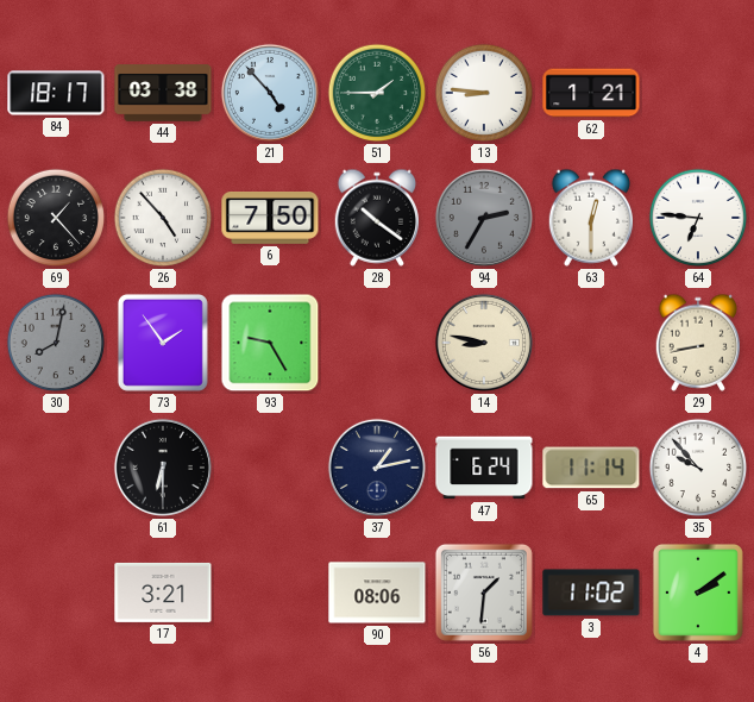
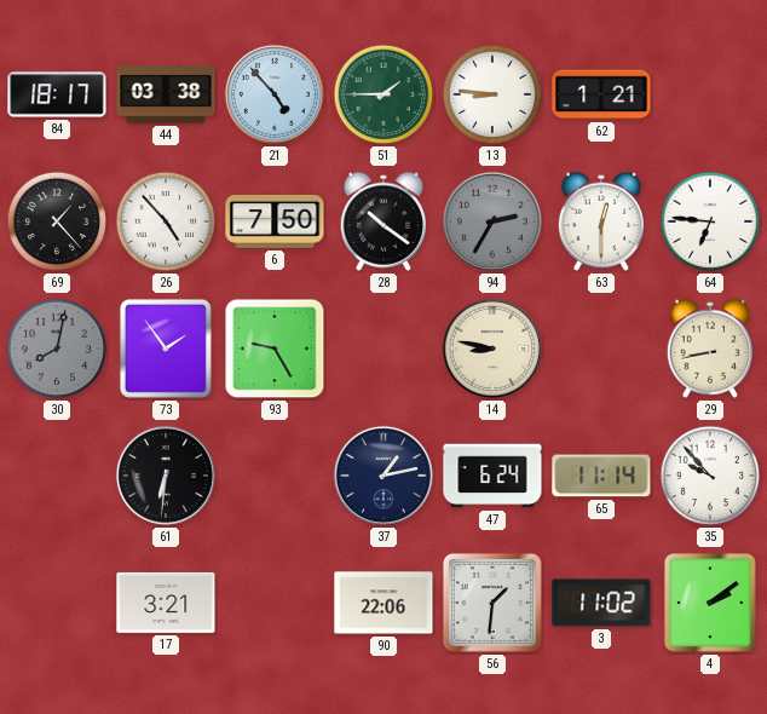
61: 6:30 -> 6:31
90: 08:06 -> 22:06
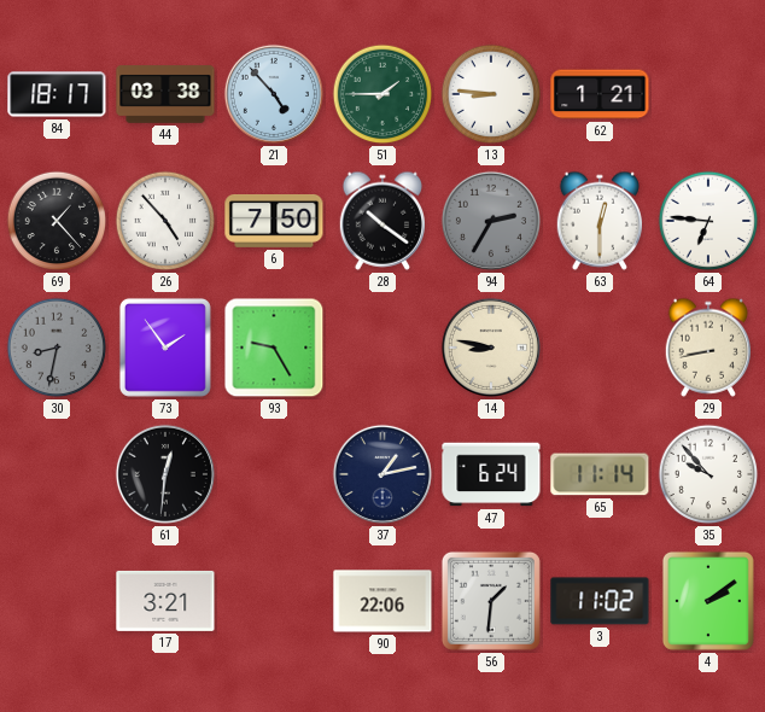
30: 8:02 -> 8:32
61: 6:31 -> 12:31
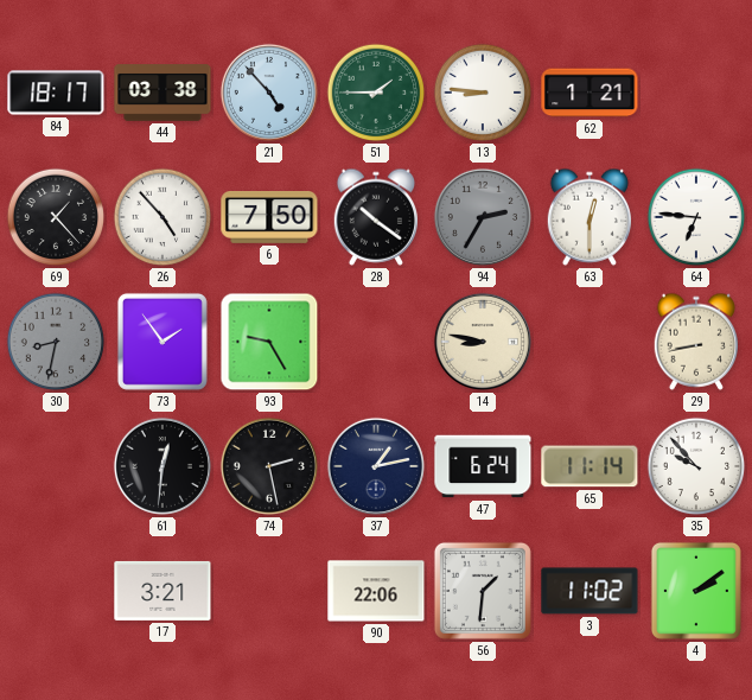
74: none -> 2:28
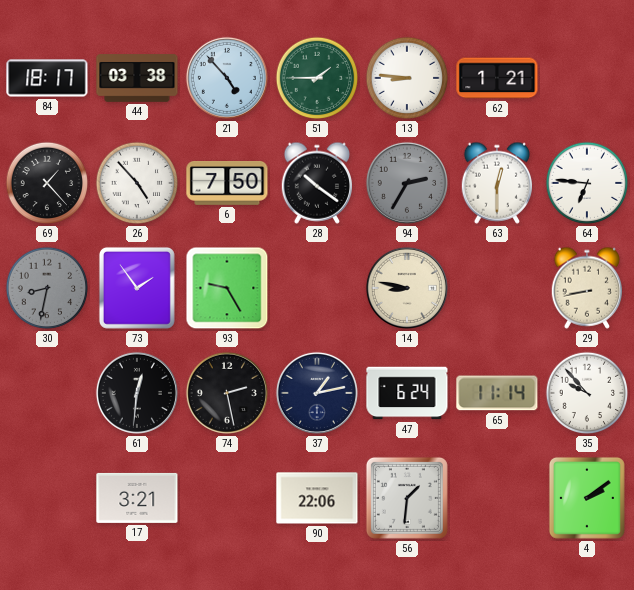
3: 11:02 -> none
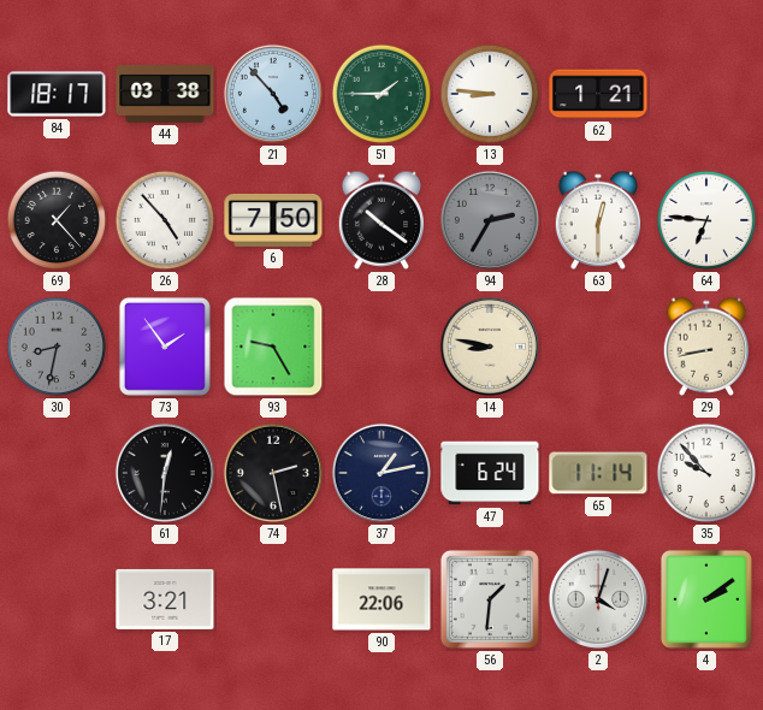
2: none -> 4:03
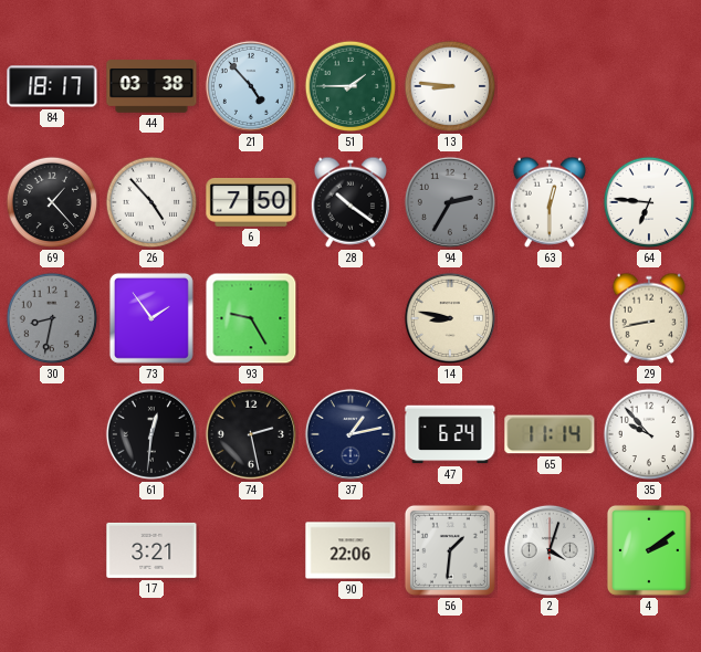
62: 1:21 -> none
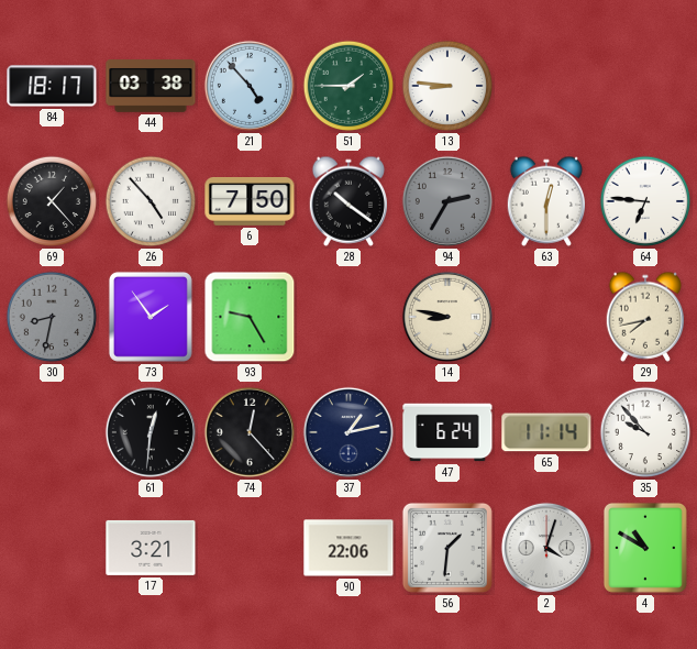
29: 8:43 -> 7:43
74: 2:28 -> 12:23
4: 2:09 -> 10:50
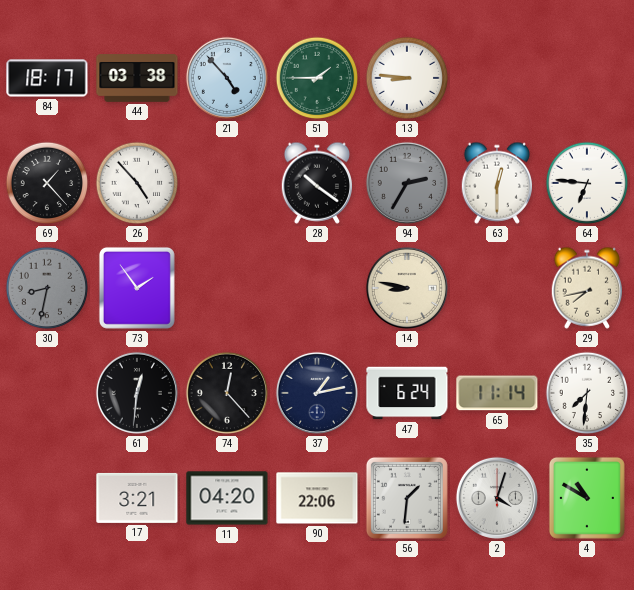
6: 7:50 -> none
93: 9:25 -> none
35: 9:53 -> 7:31
11: none -> 04:20
